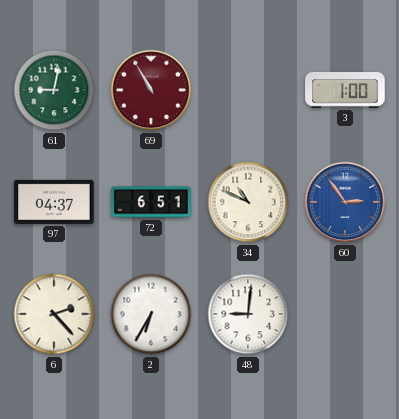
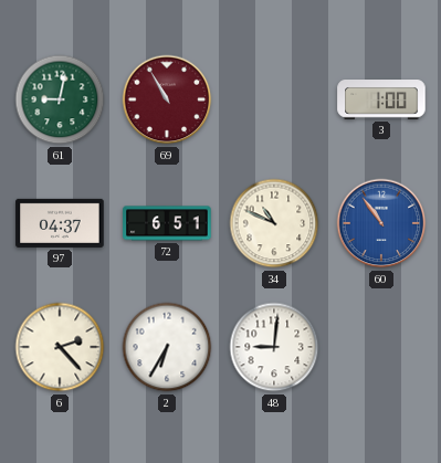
60: 2:54 -> 10:54
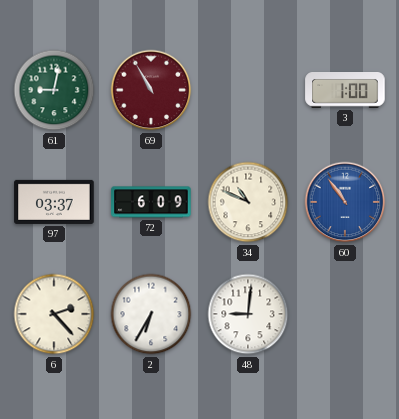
97: 04:37 -> 03:37
72: 6:51 -> 6:09
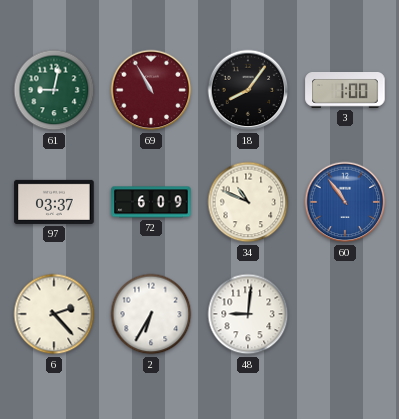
18: none -> 8:06
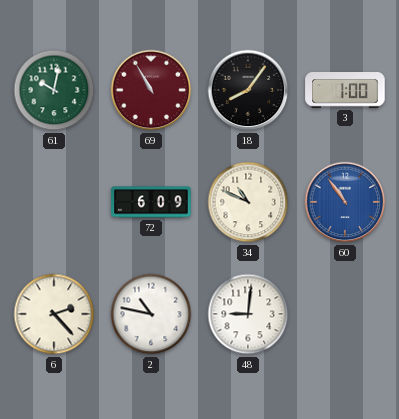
61: 9:02 -> 10:02
97: 03:37 -> none
2: 6:35 -> 10:47
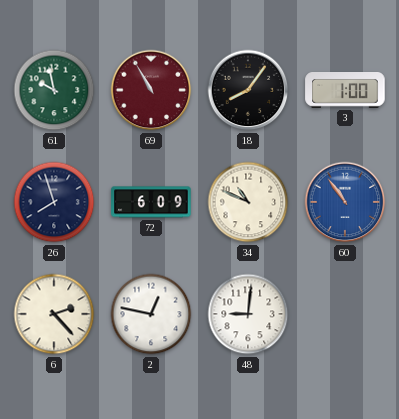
61: 10:02 -> 9:58
26: none -> 7:57
2: 10:47 -> 12:47
